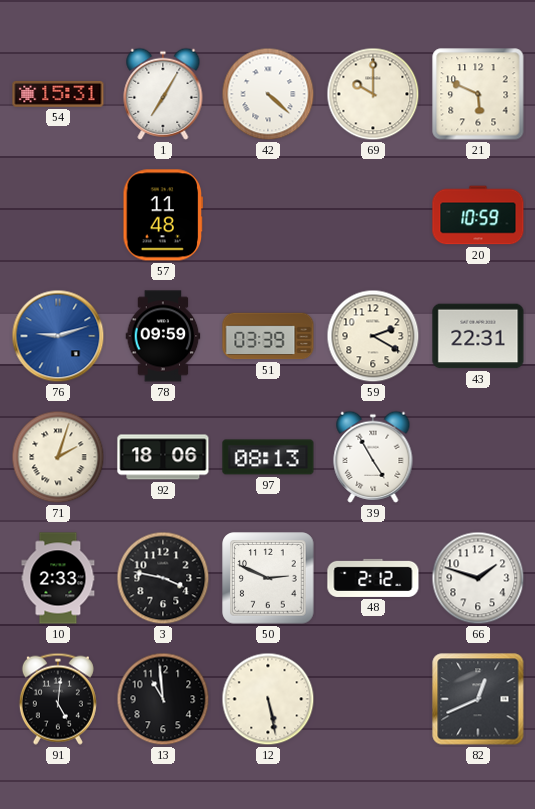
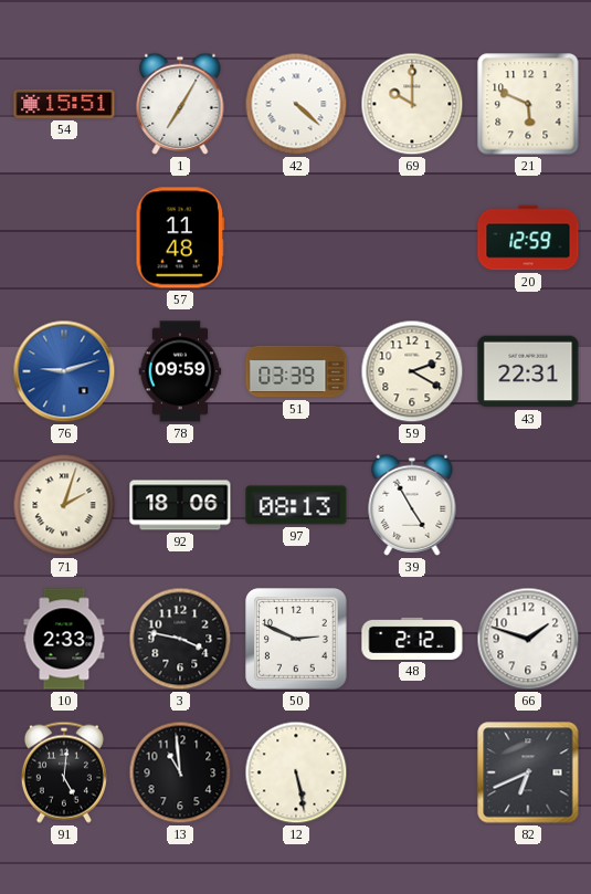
54: 15:31 -> 15:51
20: 10:59 -> 12:59
82: 12:41 -> 6:41
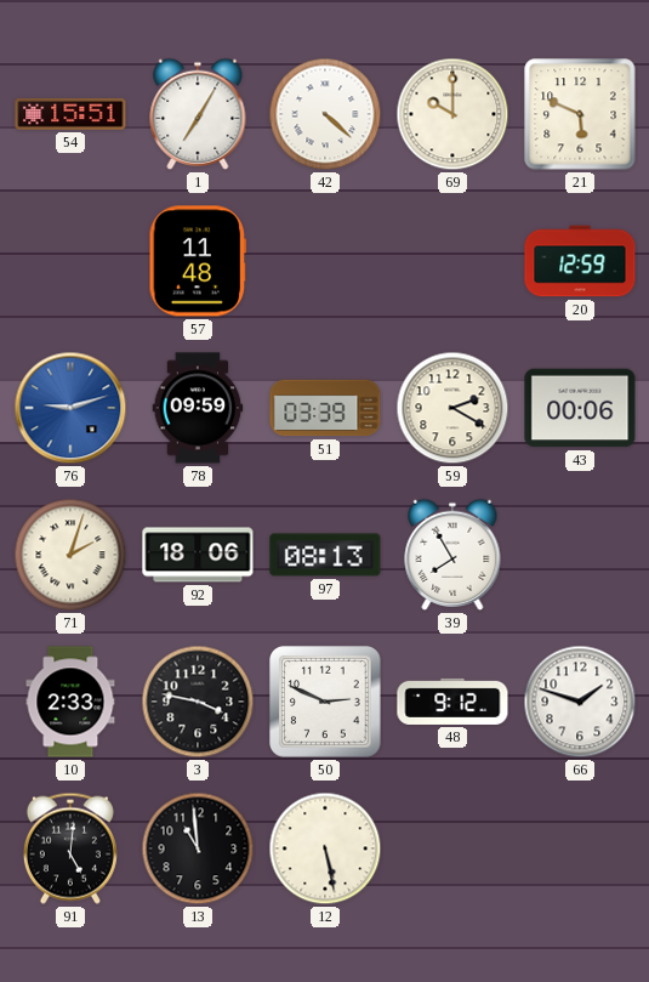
43: 22:31 -> 00:06
39: 4:55 -> 7:55
48: 2:12 -> 9:12
82: 6:41 -> none
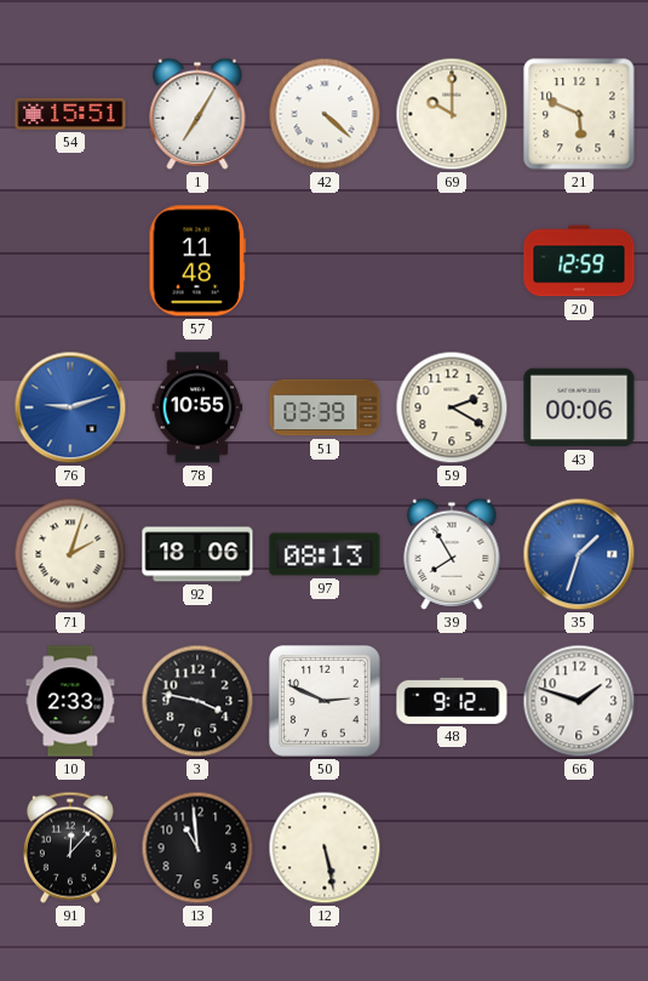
78: 09:59 -> 10:55
35: none -> 1:33
91: 5:01 -> 12:07
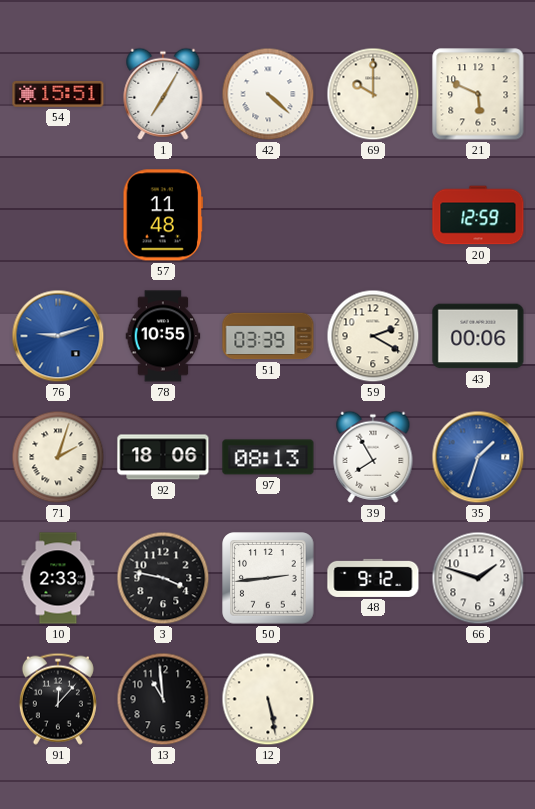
50: 2:49 -> 2:44
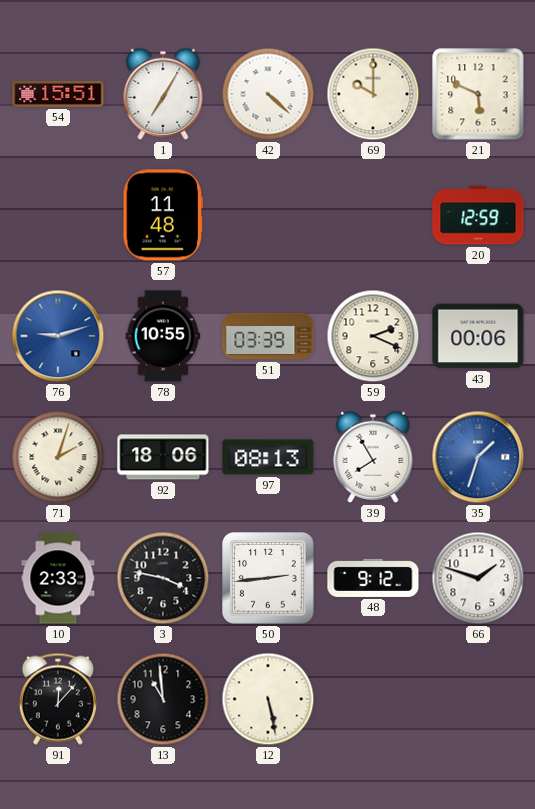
59: 2:20 -> 2:19
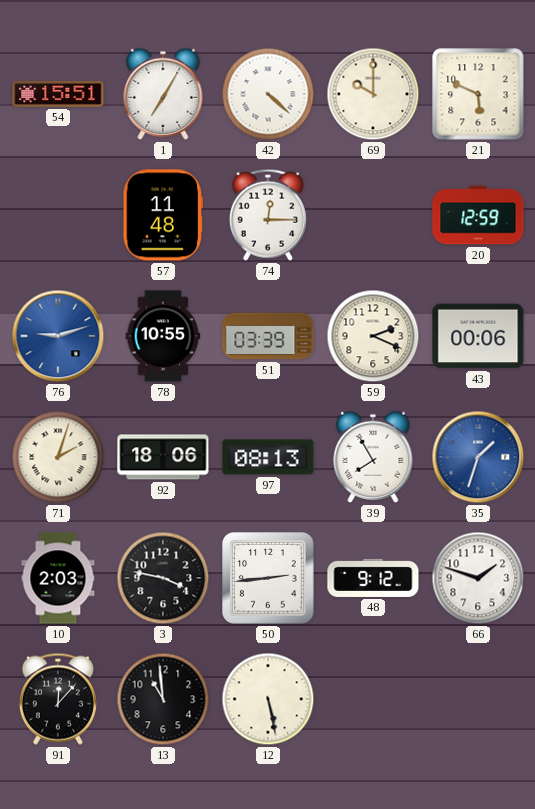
74: none -> 12:15
10: 2:33 -> 2:03
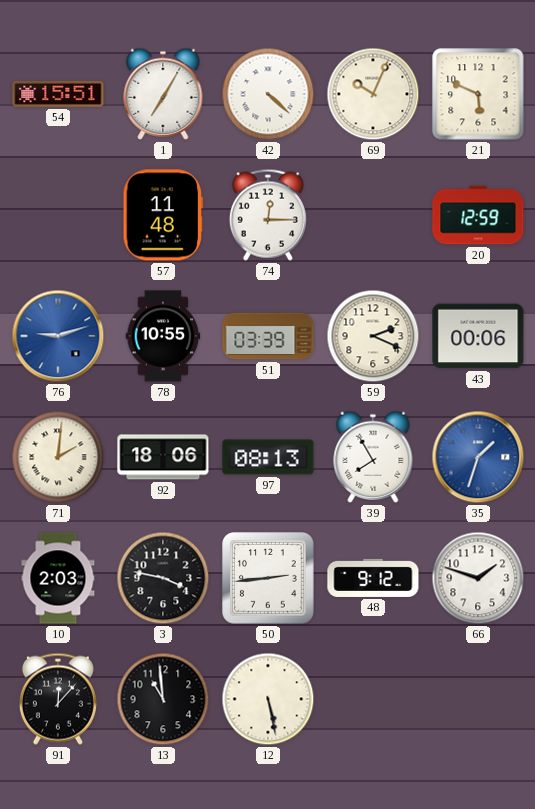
69: 10:00 -> 10:04
71: 2:03 -> 2:01
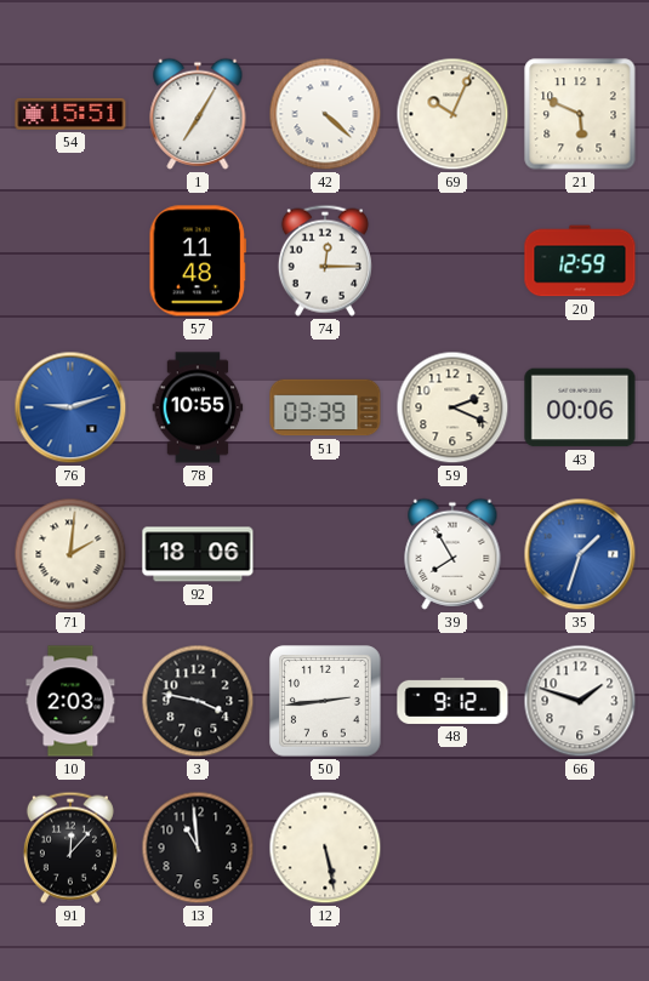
97: 08:13 -> none
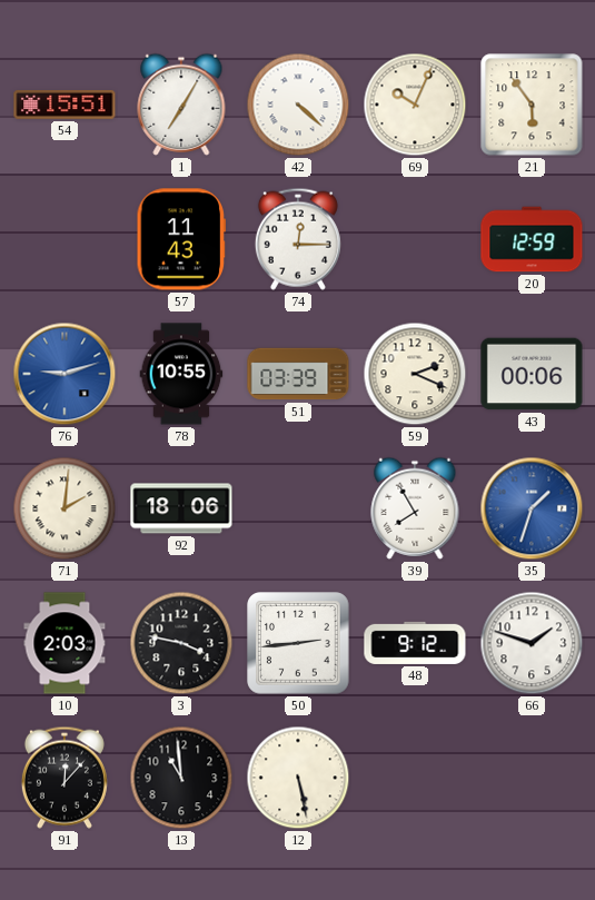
21: 5:49 -> 5:54
57: 11:48 -> 11:43
